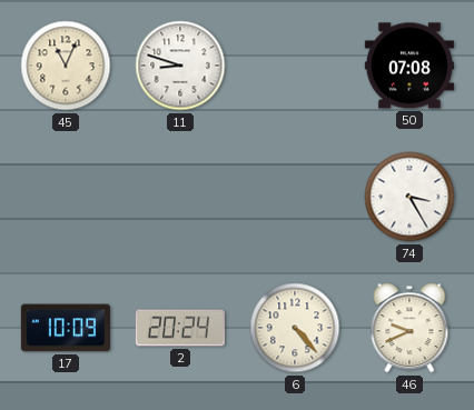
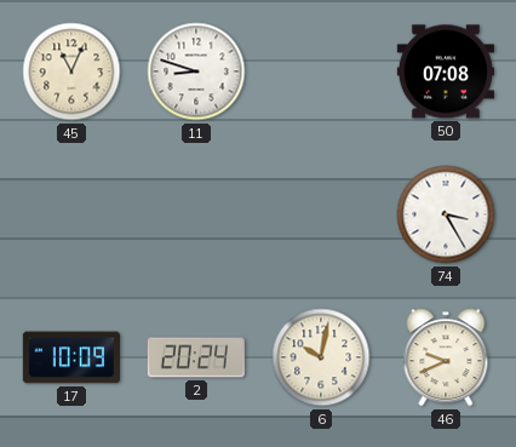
6: 4:23 -> 10:02
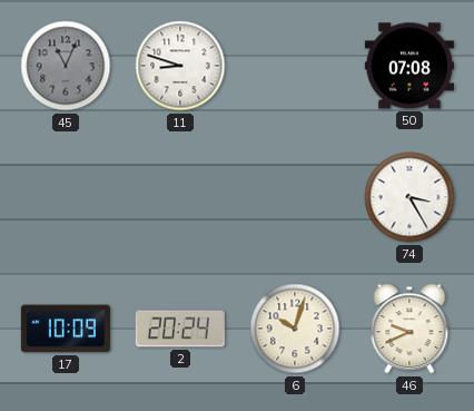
45 dial: cream -> grey
6: 10:02 -> 10:03
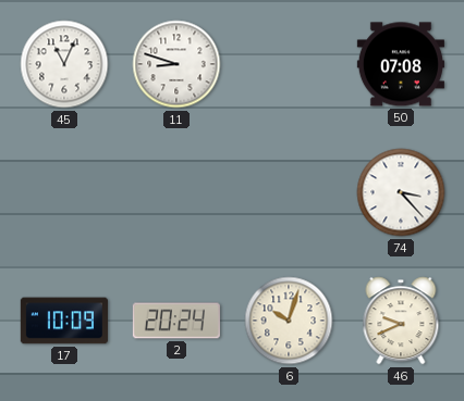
45 dial: grey -> white
74: 3:25 -> 3:23
